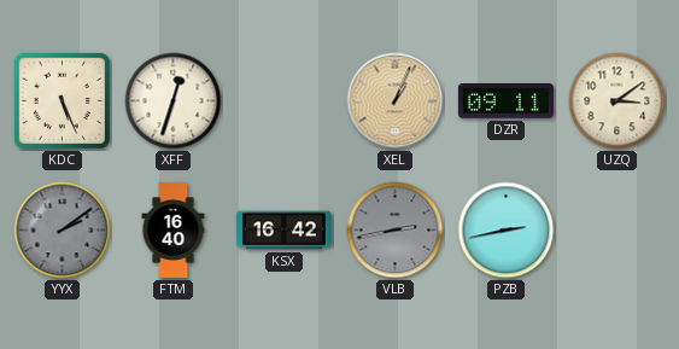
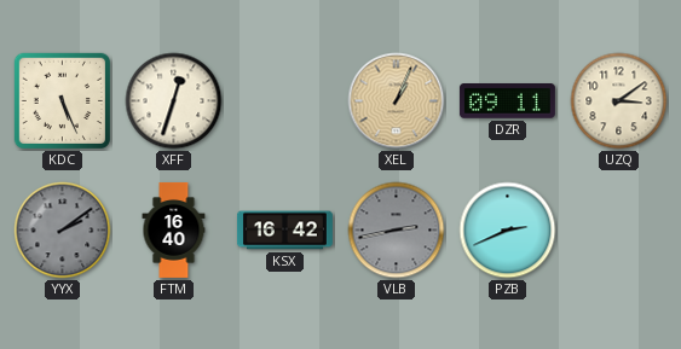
PZB: 2:43 -> 2:41
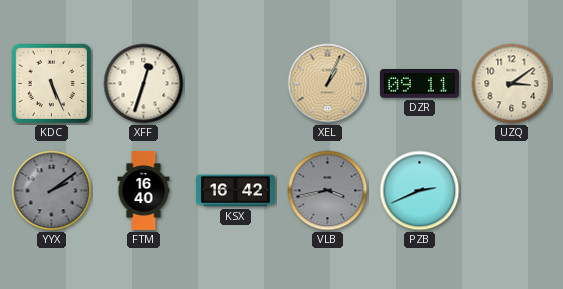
VLB: 2:43 -> 3:43
